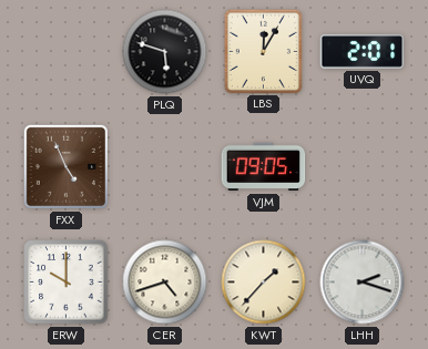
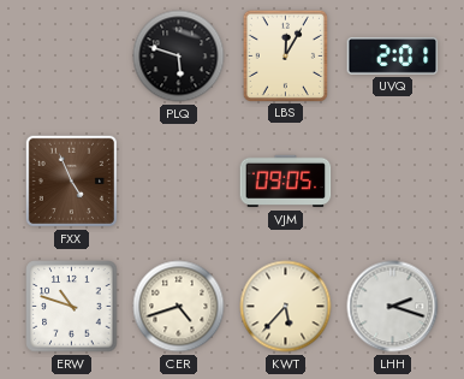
ERW: 10:00 -> 10:48
KWT: 1:37 -> 5:37
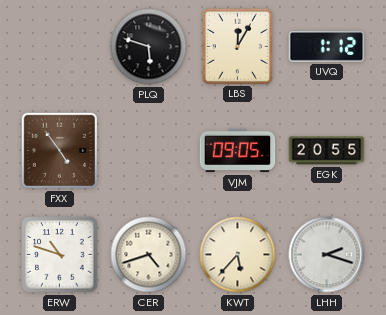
UVQ: 2:01 -> 1:12
FXX: 4:56 -> 4:54
EGK: none -> 20:55
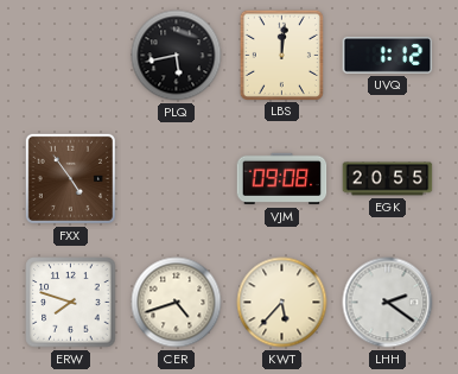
PLQ: 5:48 -> 5:43
LBS: 12:05 -> 12:01
VJM: 09:05 -> 09:08
ERW: 10:48 -> 7:48
LHH: 2:18 -> 2:21
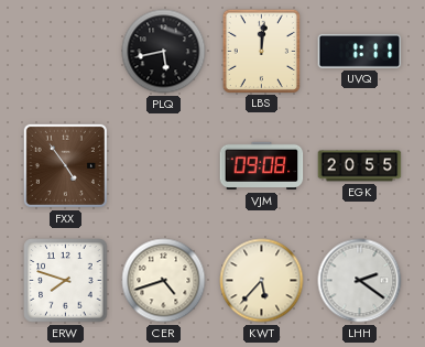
UVQ: 1:12 -> 1:11
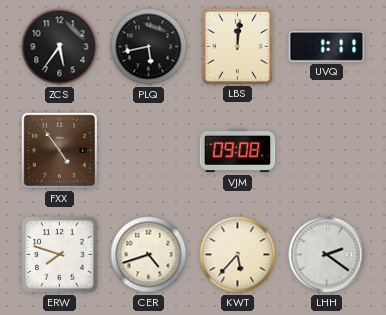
ZCS: none -> 5:36
EGK: 20:55 -> none
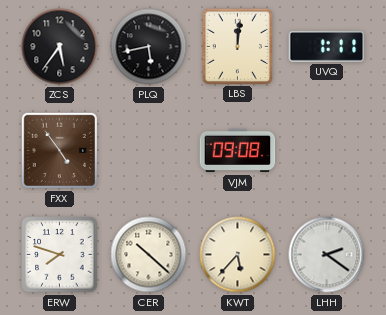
CER: 4:42 -> 10:22
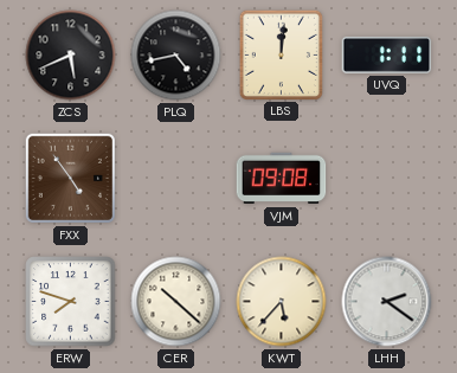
ZCS: 5:36 -> 5:41
PLQ: 5:43 -> 4:43
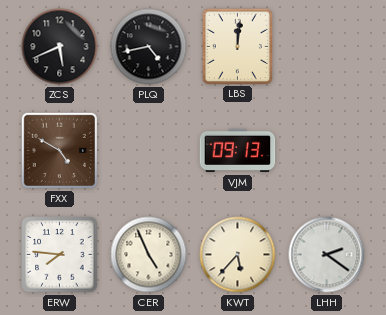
UVQ: 1:11 -> none
FXX: 4:54 -> 4:50
VJM: 09:08 -> 09:13
ERW: 7:48 -> 7:46
CER: 10:22 -> 4:56
